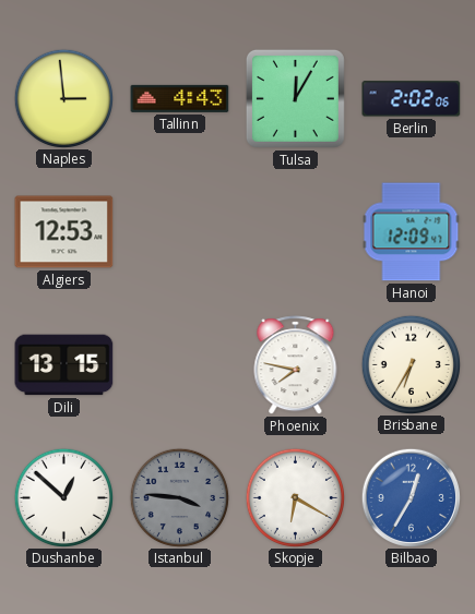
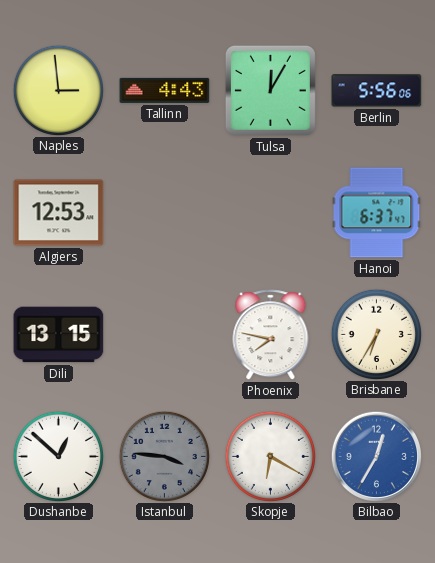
Berlin: 2:02 -> 5:56
Hanoi: 12:09 -> 6:37
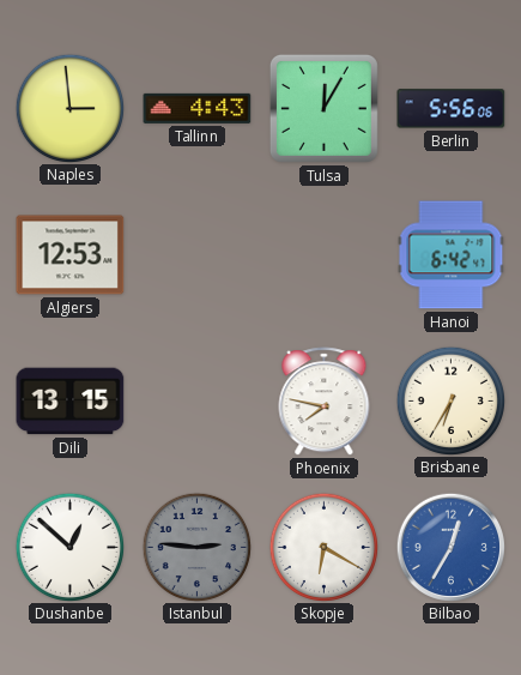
Hanoi: 6:37 -> 6:42
Istanbul: 3:46 -> 2:46
